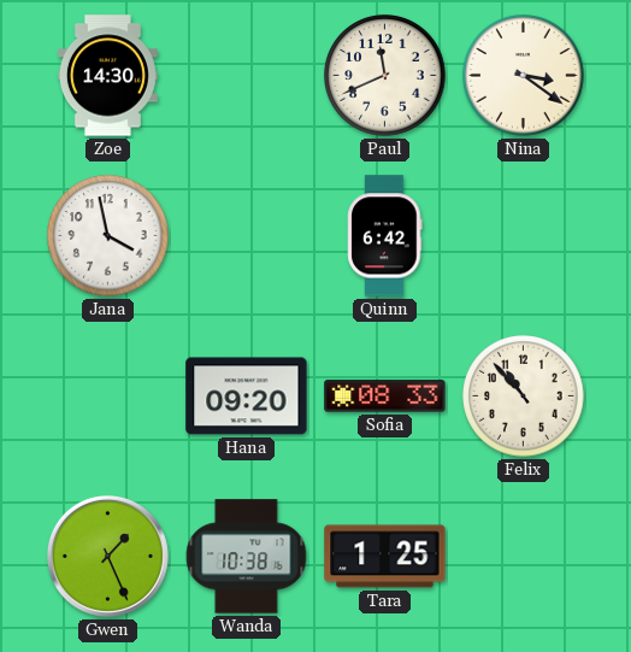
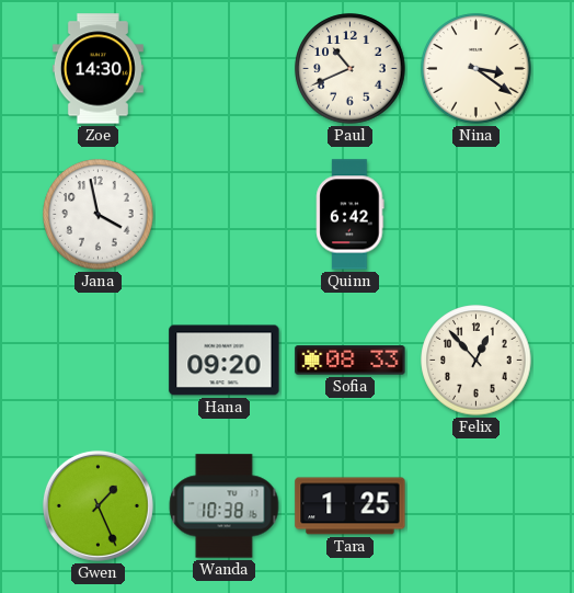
Paul: 11:41 -> 10:41
Felix: 10:53 -> 12:53
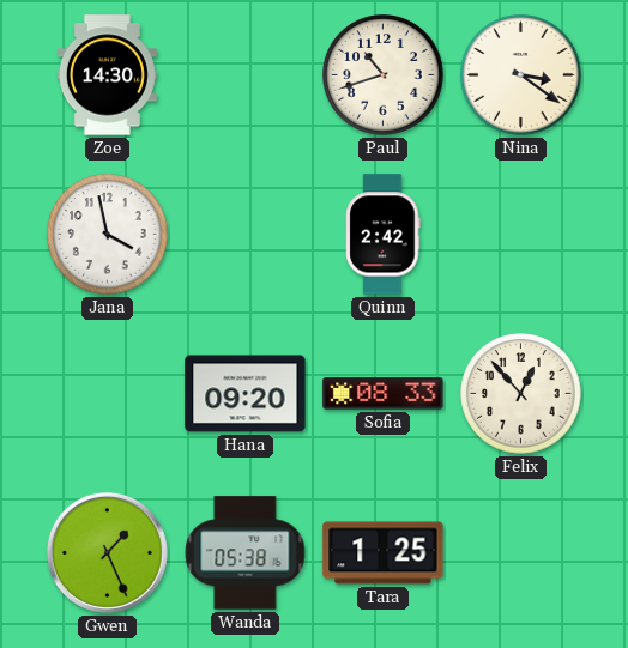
Paul: 10:41 -> 10:42
Quinn: 6:42 -> 2:42
Wanda: 10:38 -> 05:38
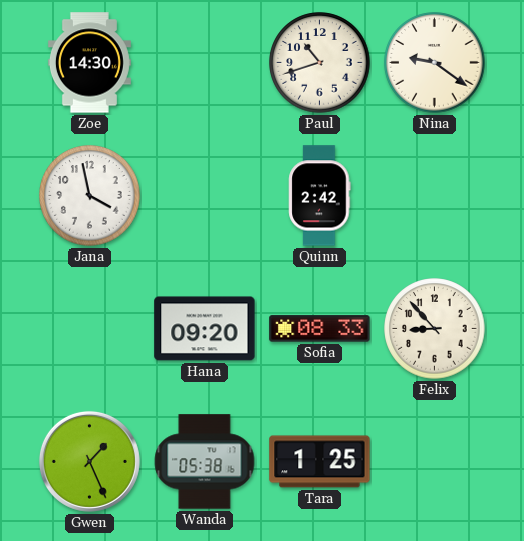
Nina: 3:21 -> 9:21
Felix: 12:53 -> 8:53
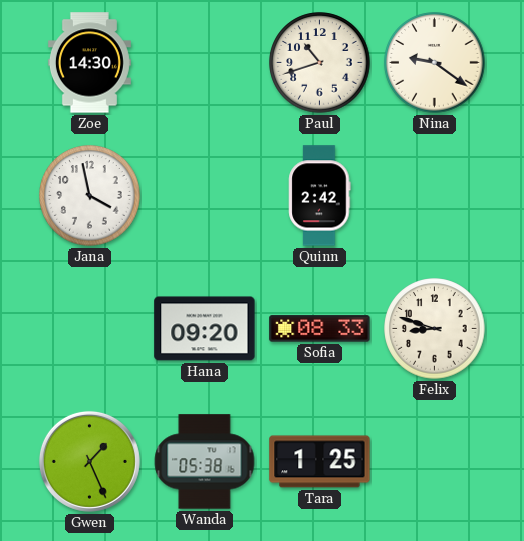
Felix: 8:53 -> 8:48
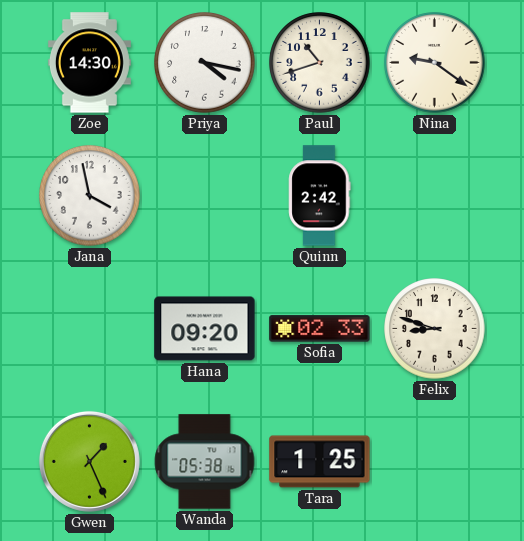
Priya: none -> 4:17
Sofia: 08:33 -> 02:33
